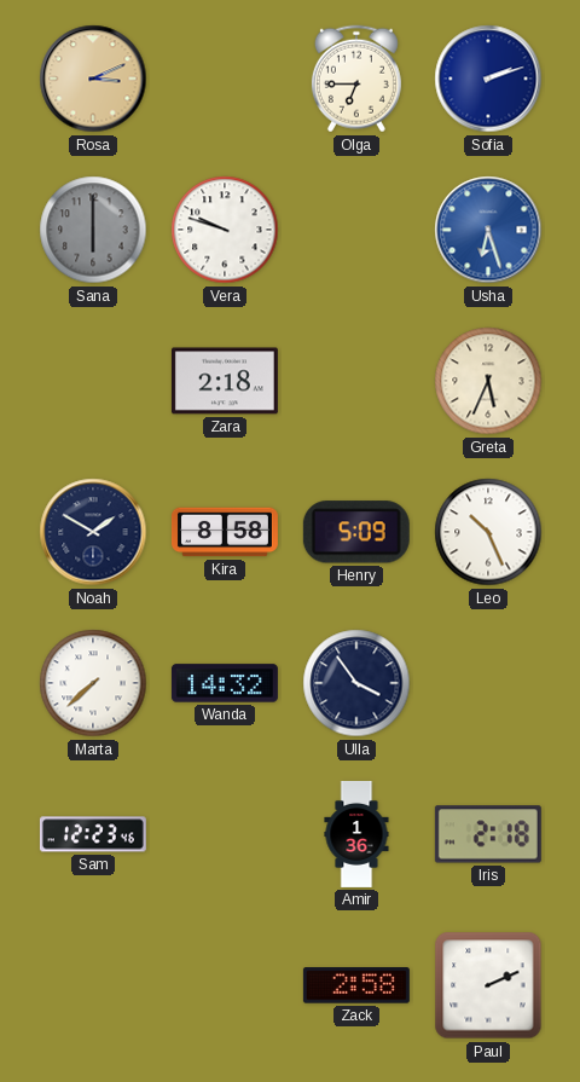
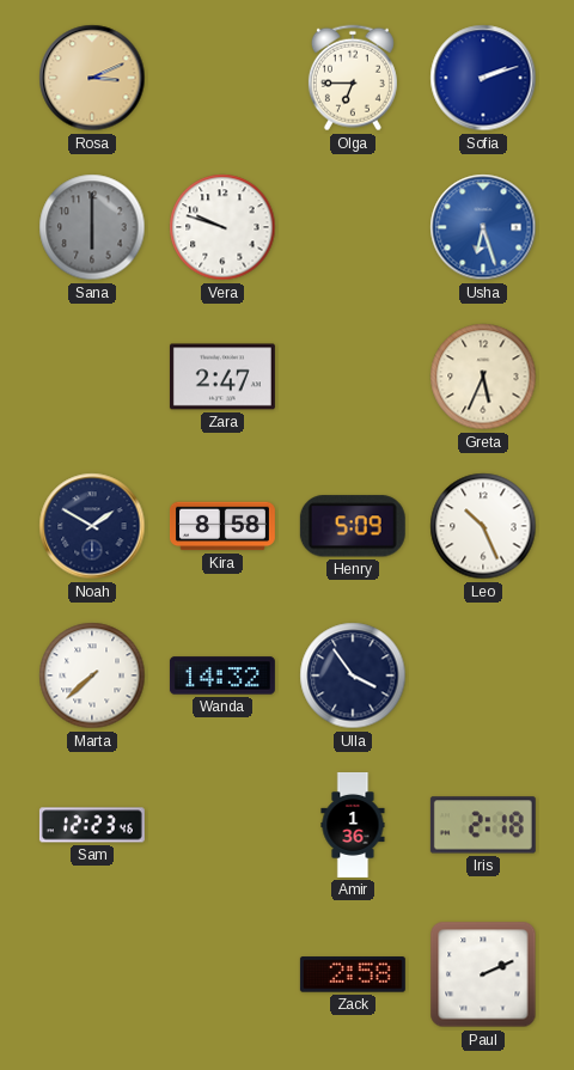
Zara: 2:18 -> 2:47
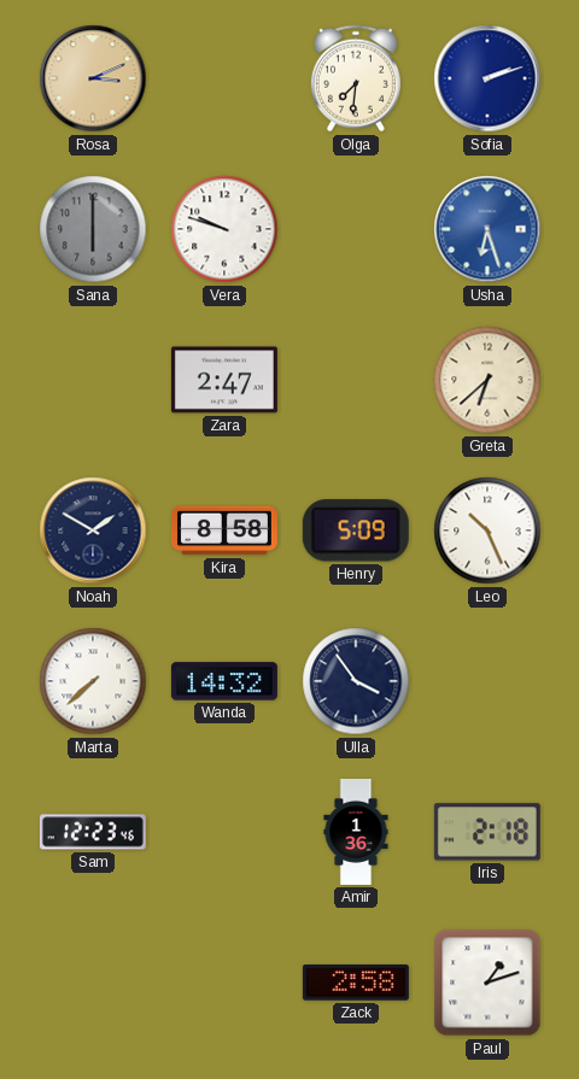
Olga: 6:45 -> 7:31
Greta: 5:34 -> 6:38
Paul: 2:11 -> 1:12
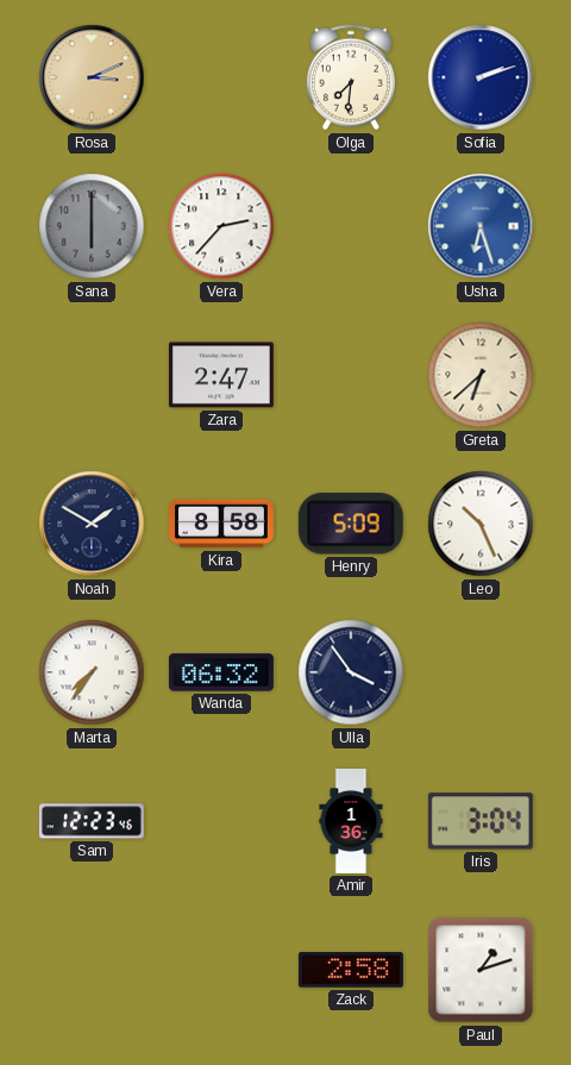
Vera: 9:48 -> 2:37
Marta: 7:38 -> 7:36
Wanda: 14:32 -> 06:32
Iris: 2:18 -> 3:04
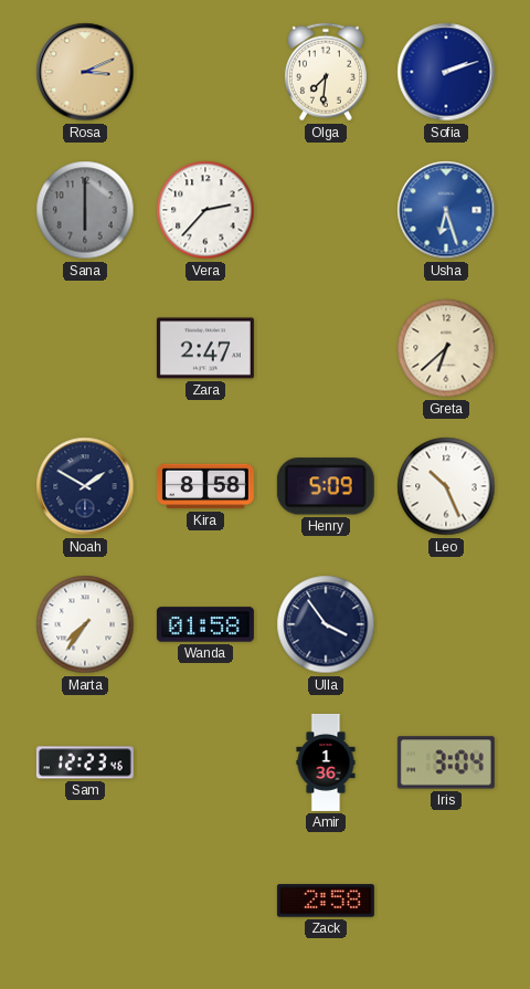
Wanda: 06:32 -> 01:58
Paul: 1:12 -> none
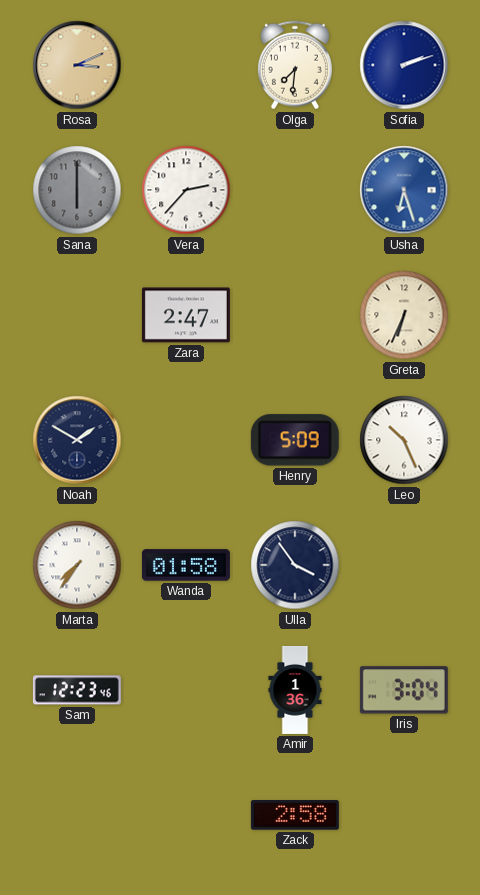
Greta: 6:38 -> 6:34
Kira: 8:58 -> none
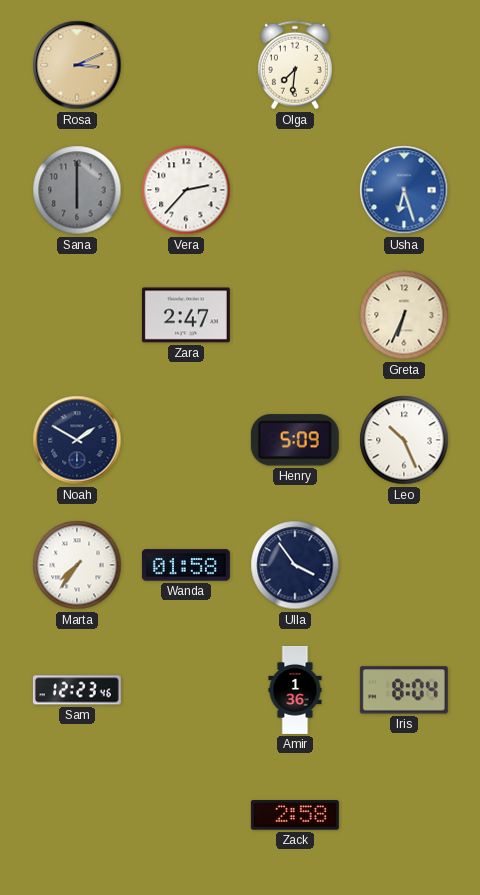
Sofia: 2:12 -> none
Iris: 3:04 -> 8:04
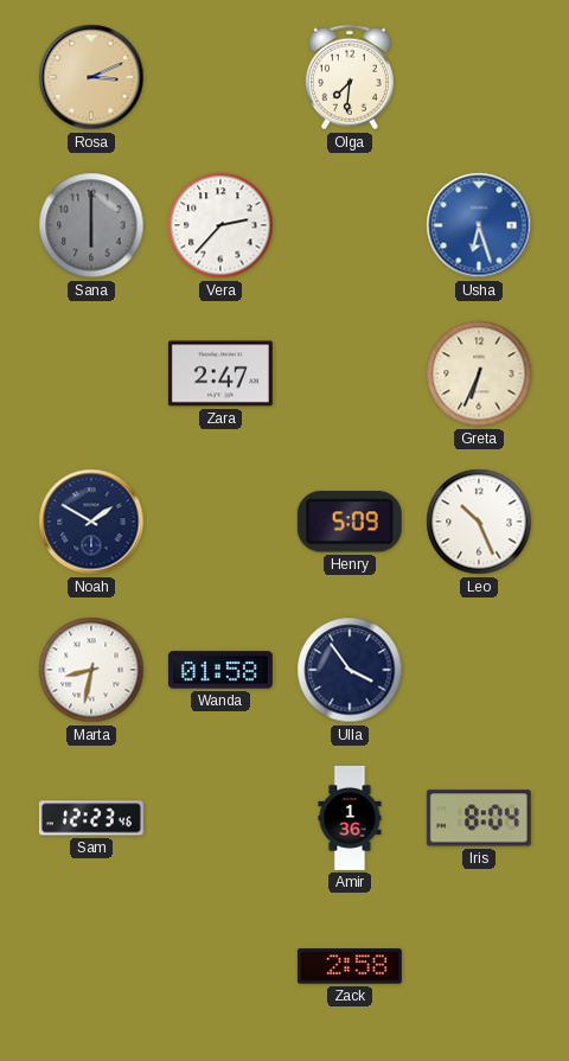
Marta: 7:36 -> 8:32
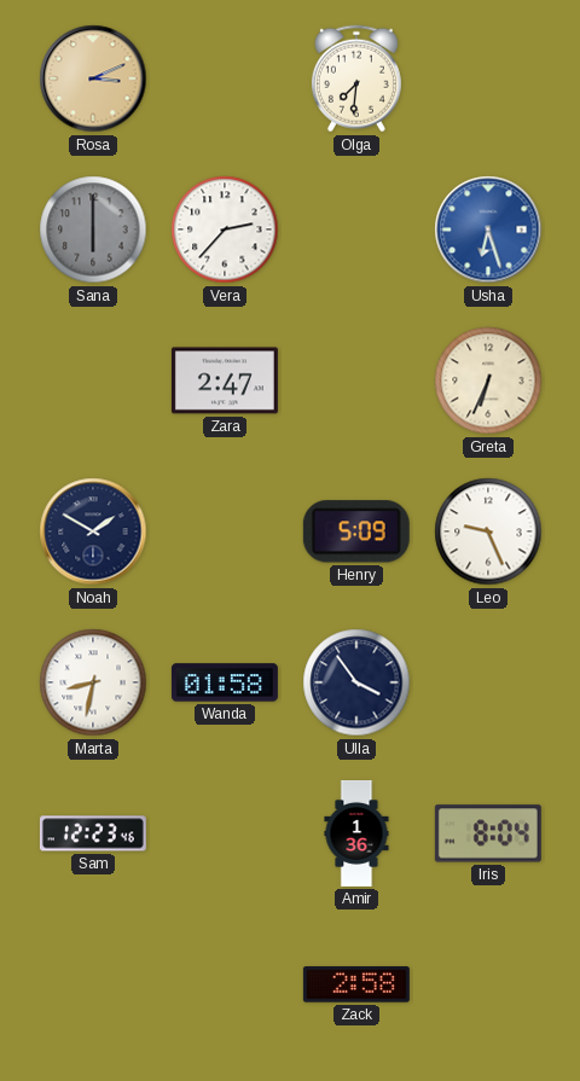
Leo: 10:26 -> 9:26
